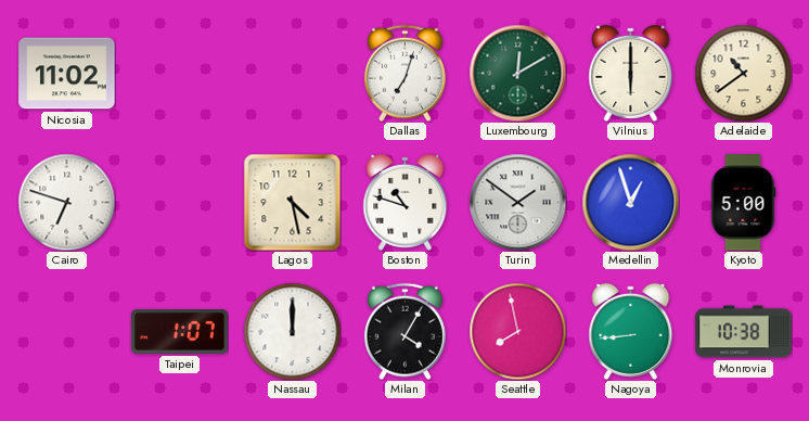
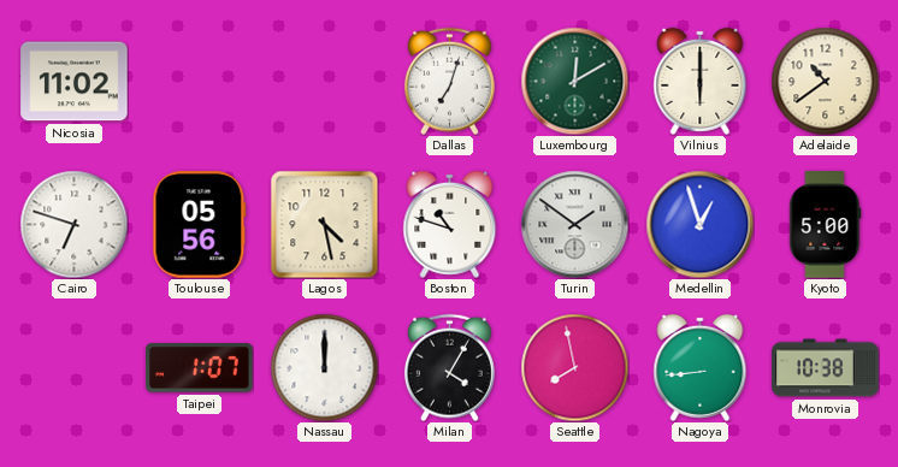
Toulouse: none -> 05:56
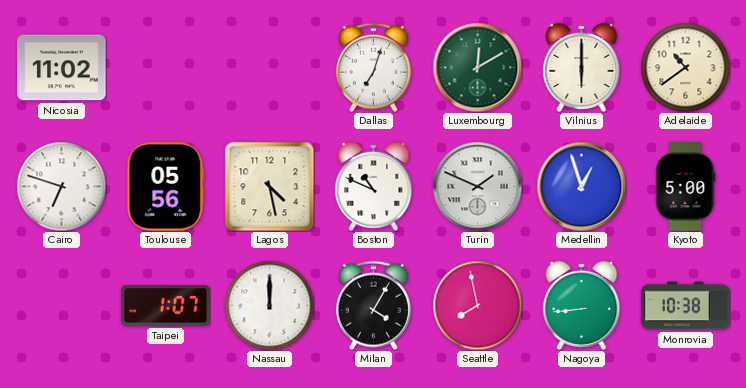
Boston: 10:48 -> 10:49
Turin: 1:51 -> 1:49
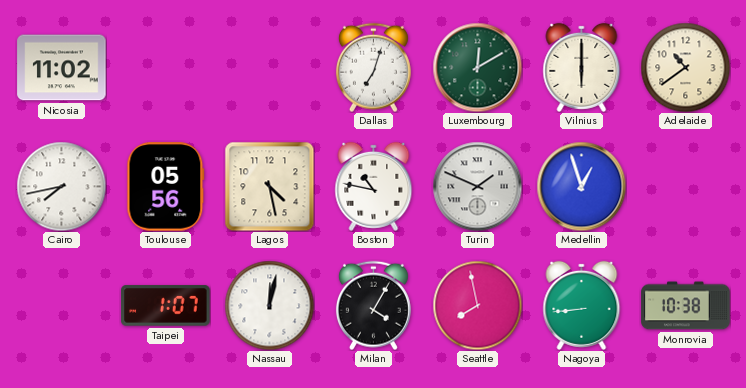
Cairo: 6:48 -> 7:43
Boston: 10:49 -> 10:47
Kyoto: 5:00 -> none
Nassau: 12:00 -> 12:02
